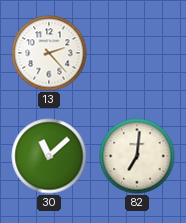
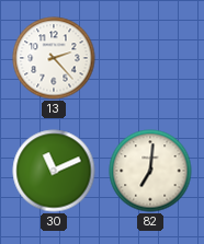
30: 11:08 -> 11:11
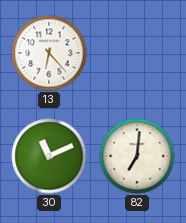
13: 2:23 -> 6:23
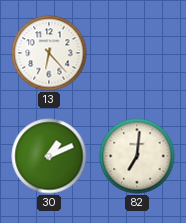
30: 11:11 -> 1:11
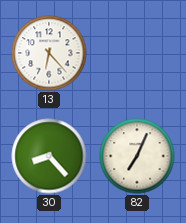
30: 1:11 -> 8:23
82: 7:01 -> 7:04
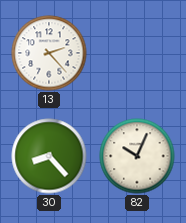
13: 6:23 -> 2:23
82: 7:04 -> 10:04
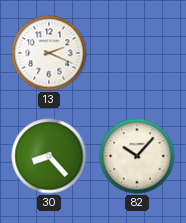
13: 2:23 -> 2:19
82: 10:04 -> 10:07
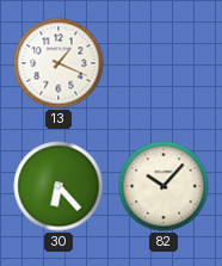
13: 2:19 -> 1:19
30: 8:23 -> 6:23
